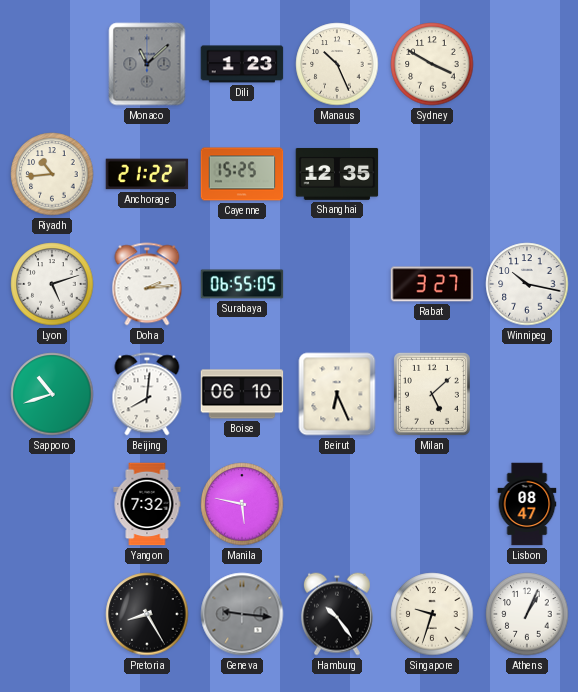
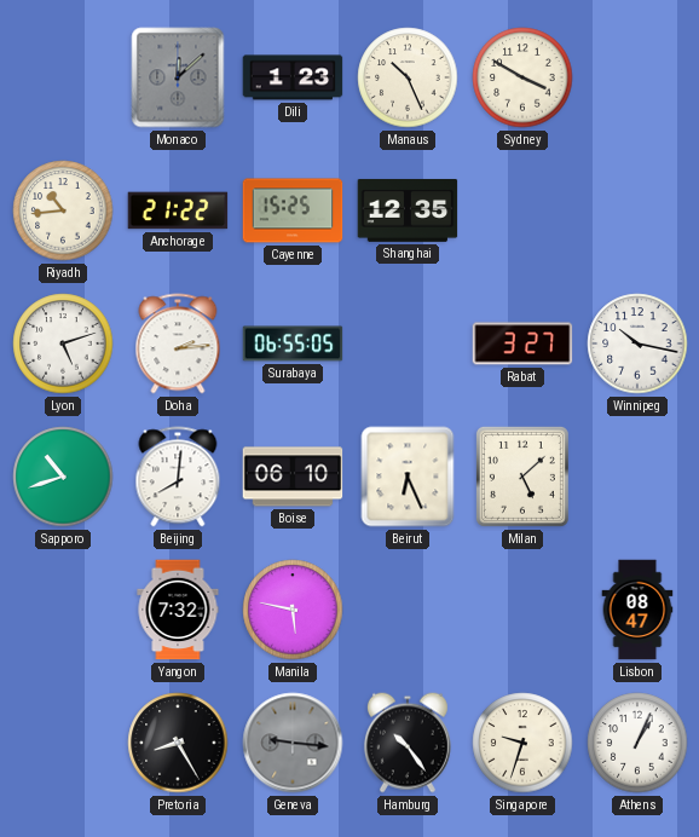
Monaco: 11:08 -> 12:08
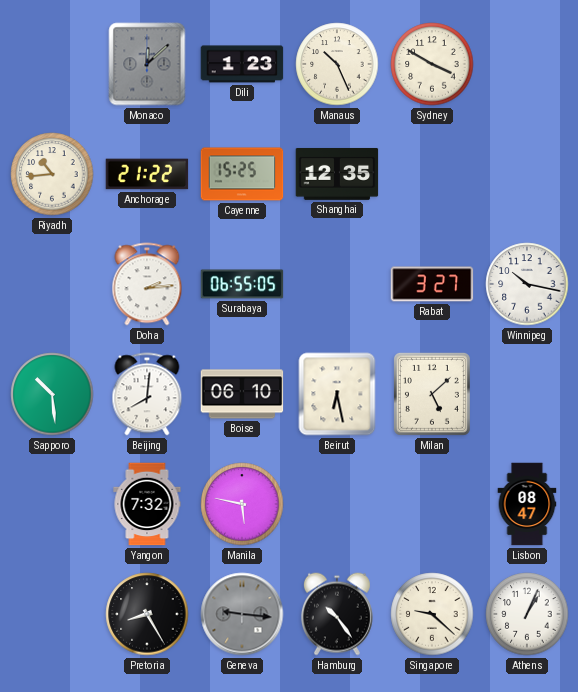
Lyon: 5:12 -> none
Sapporo: 10:42 -> 10:29
Beirut: 6:26 -> 6:28
Singapore: 9:33 -> 9:22
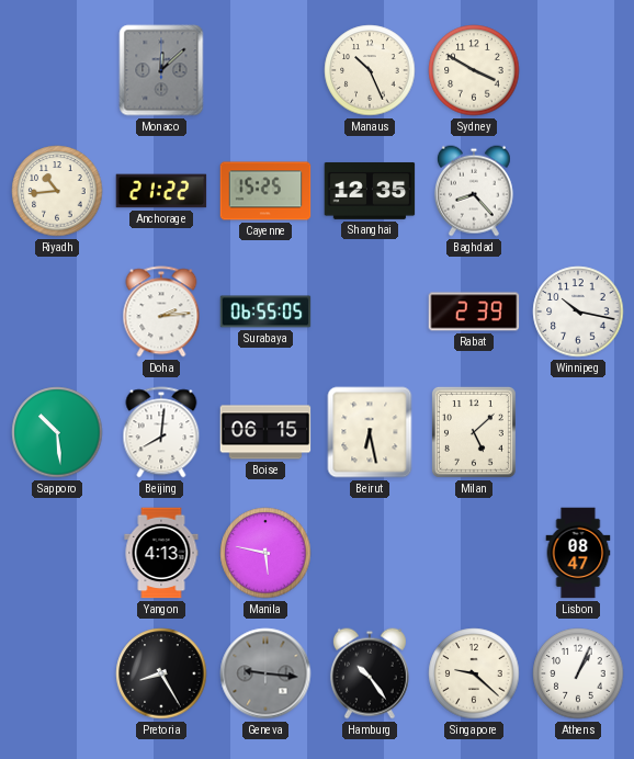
Dili: 1:23 -> none
Baghdad: none -> 8:23
Rabat: 3:27 -> 2:39
Boise: 06:10 -> 06:15
Yangon: 7:32 -> 4:13
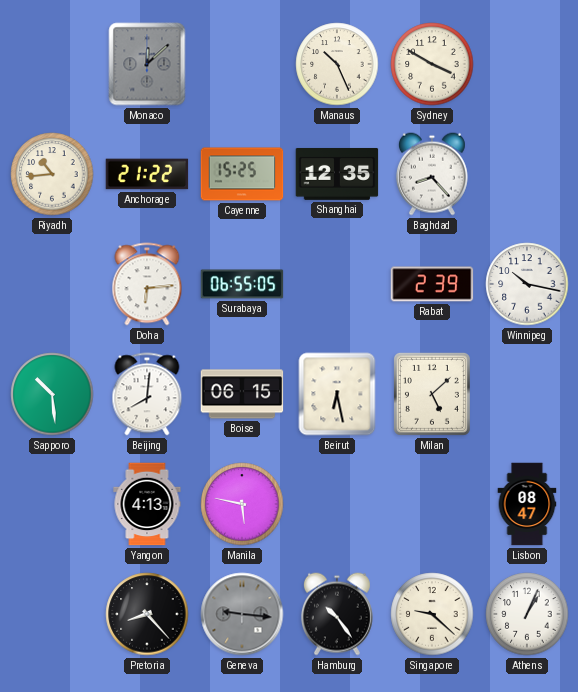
Doha: 2:14 -> 6:14
Pretoria: 8:25 -> 8:23
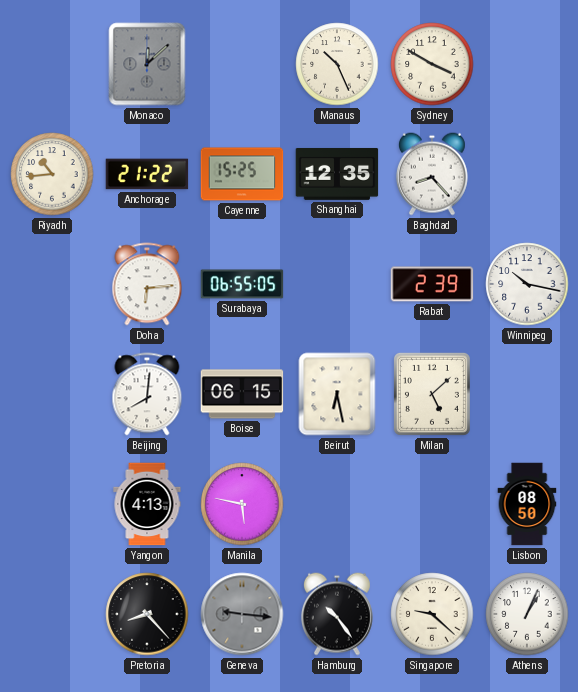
Sapporo: 10:29 -> none
Lisbon: 08:47 -> 08:50
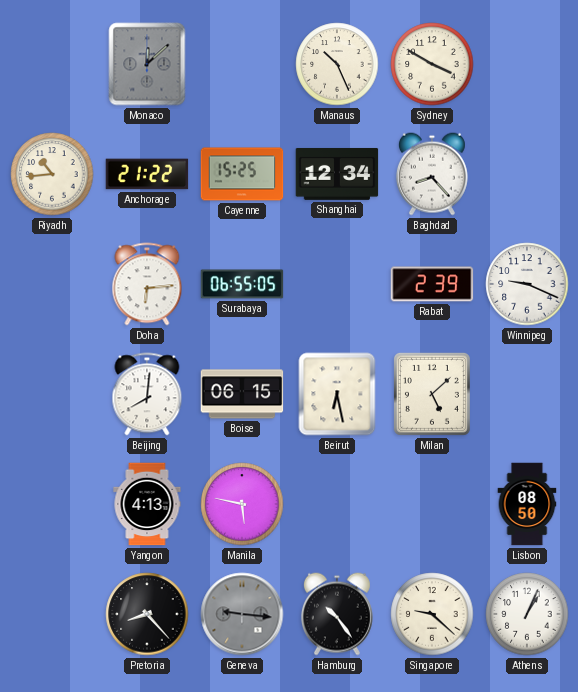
Shanghai: 12:35 -> 12:34
Winnipeg: 10:17 -> 9:19
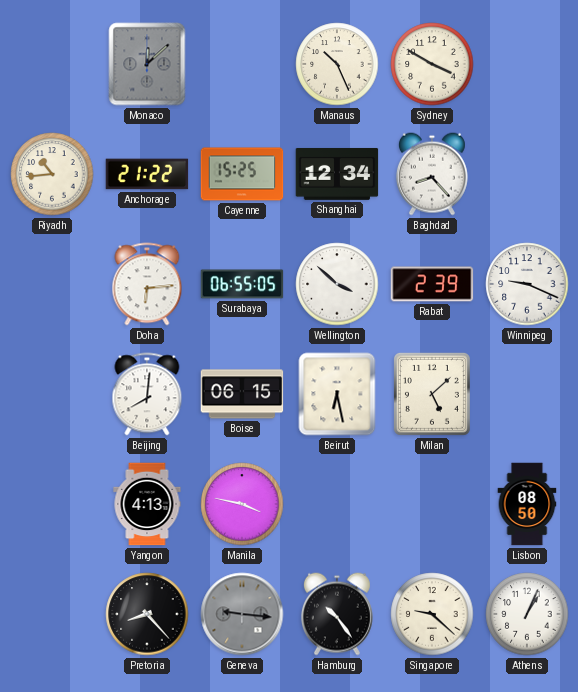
Wellington: none -> 3:52
Manila: 5:47 -> 3:47
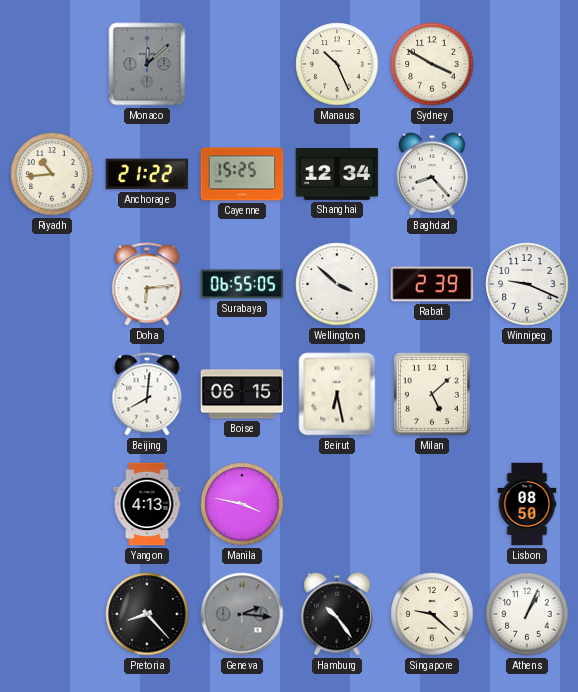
Geneva: 9:16 -> 2:16
